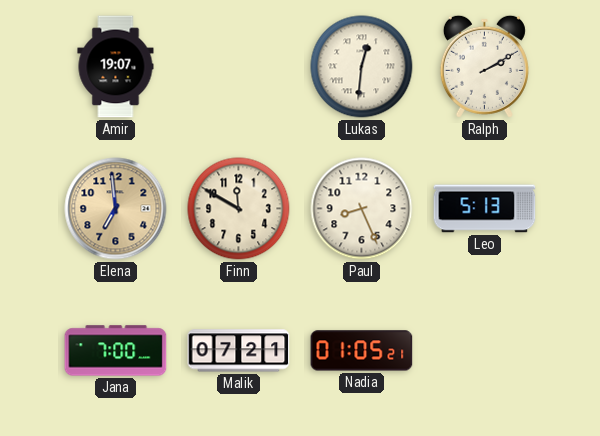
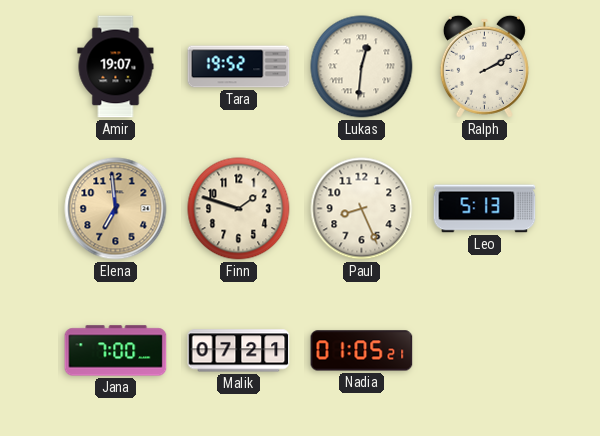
Tara: none -> 19:52
Finn: 11:50 -> 1:48
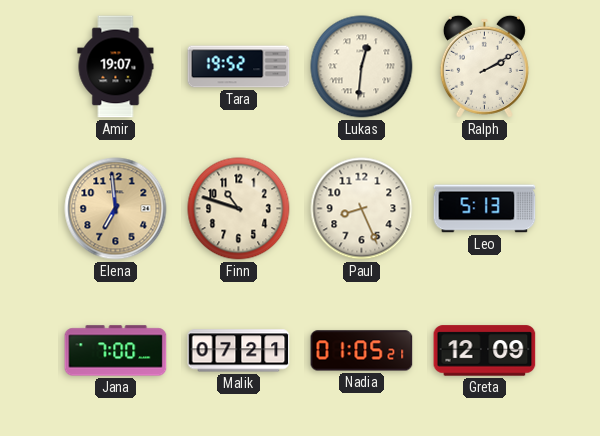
Finn: 1:48 -> 10:48
Greta: none -> 12:09
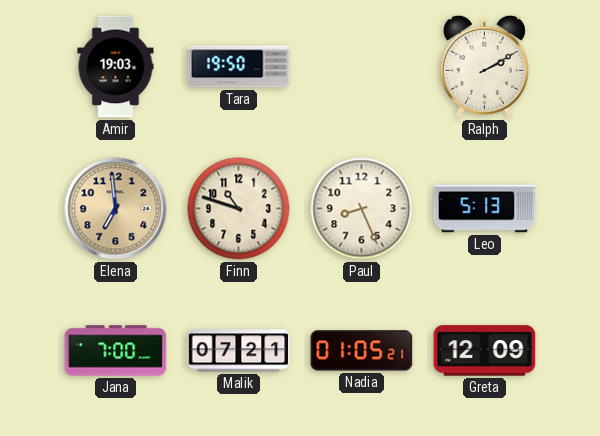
Amir: 19:07 -> 19:03
Tara: 19:52 -> 19:50
Lukas: 12:31 -> none
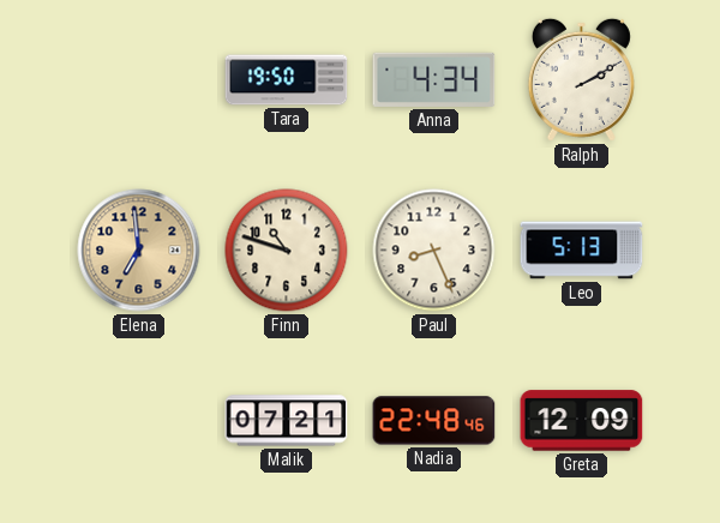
Amir: 19:03 -> none
Anna: none -> 4:34
Jana: 7:00 -> none
Nadia: 01:05 -> 22:48
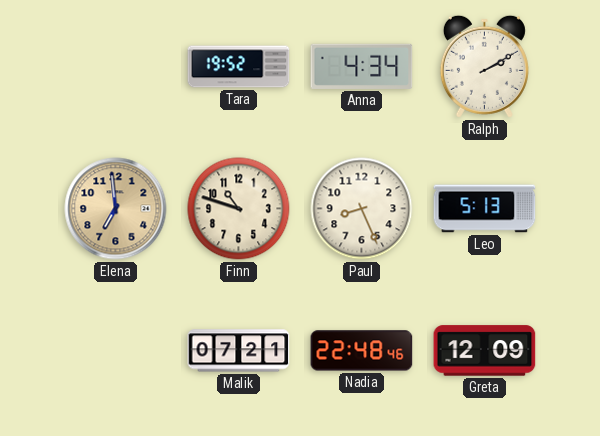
Tara: 19:50 -> 19:52
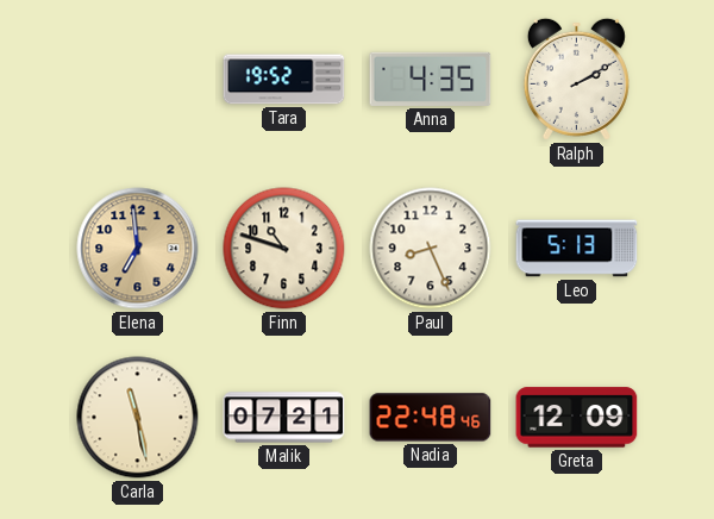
Anna: 4:34 -> 4:35
Carla: none -> 11:28
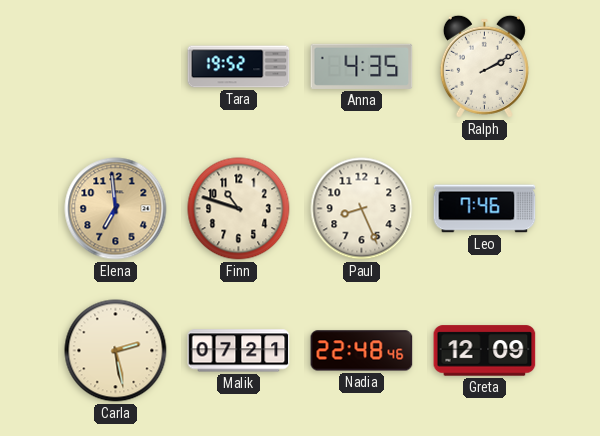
Leo: 5:13 -> 7:46
Carla: 11:28 -> 2:28
